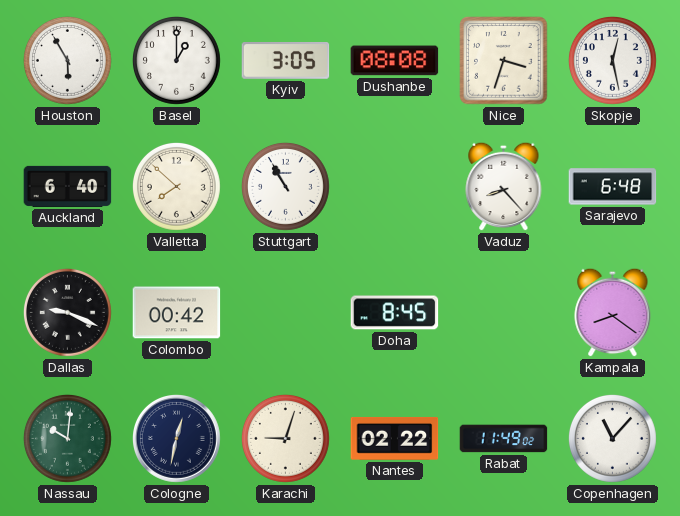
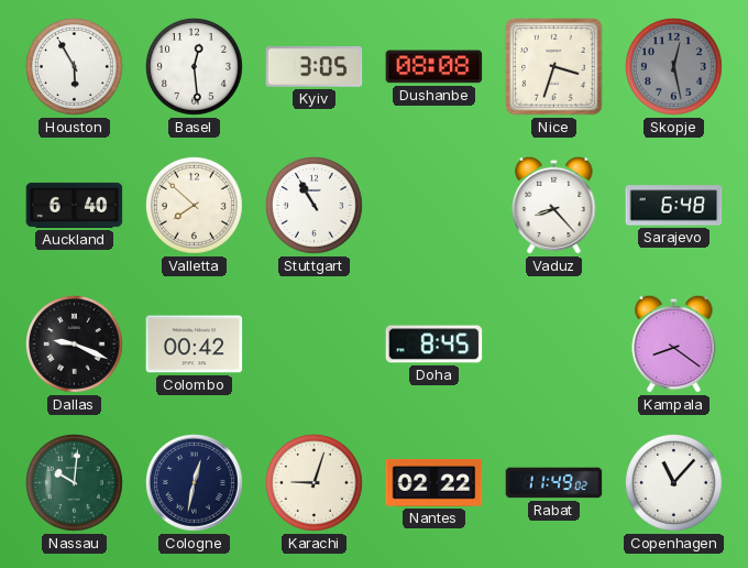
Basel: 1:00 -> 12:29
Skopje dial: white -> grey
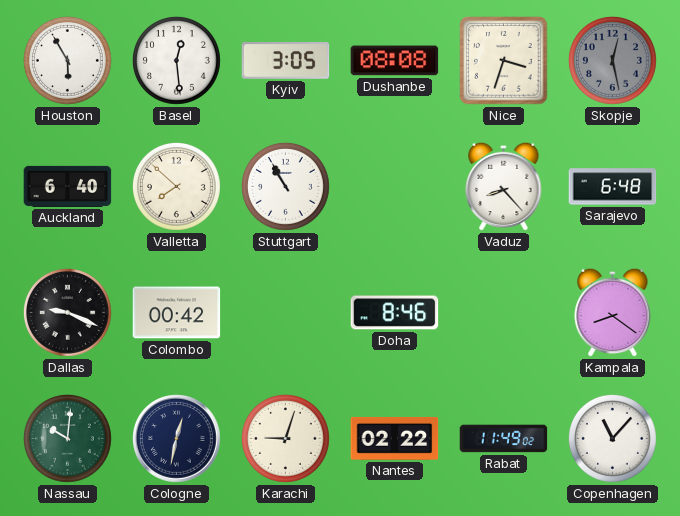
Doha: 8:45 -> 8:46
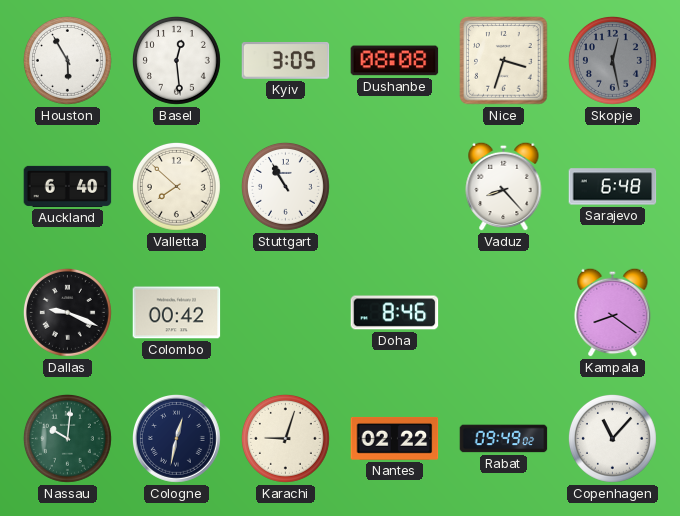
Rabat: 11:49 -> 09:49
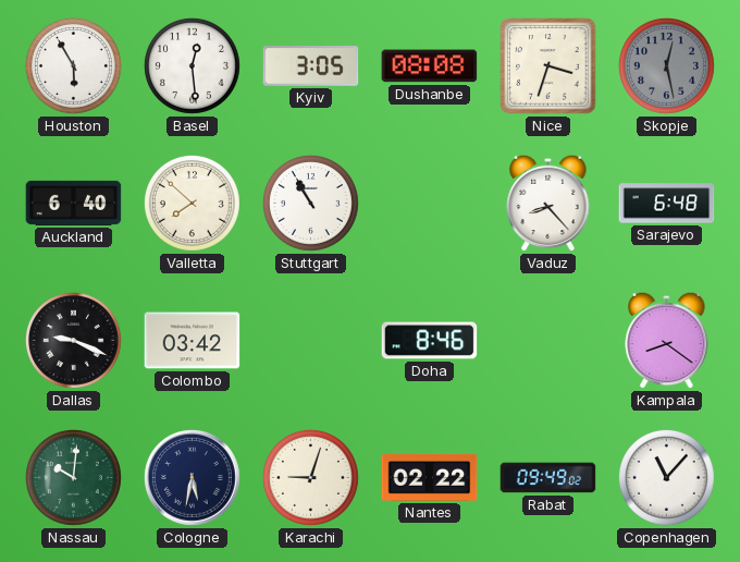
Colombo: 00:42 -> 03:42
Cologne: 12:32 -> 5:32
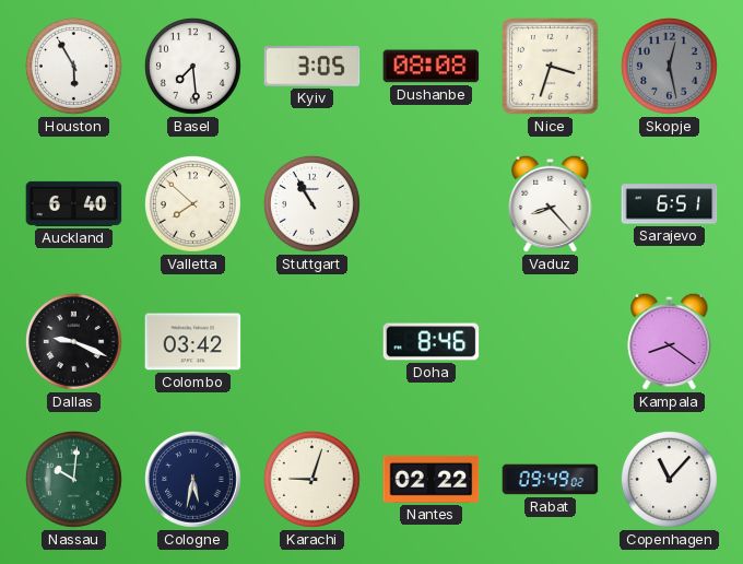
Basel: 12:29 -> 7:29
Sarajevo: 6:48 -> 6:51
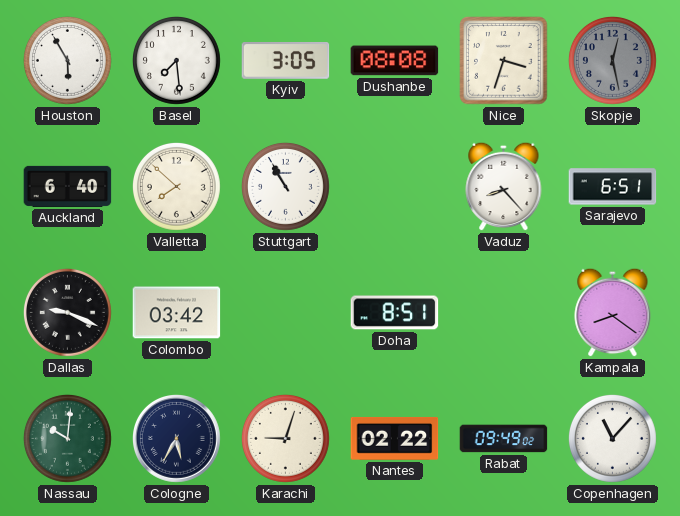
Doha: 8:46 -> 8:51
Cologne: 5:32 -> 5:35
